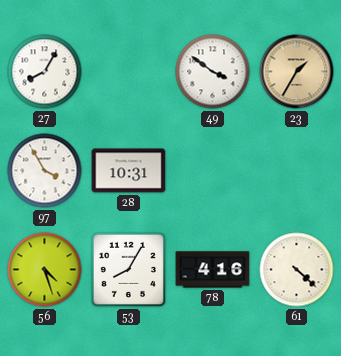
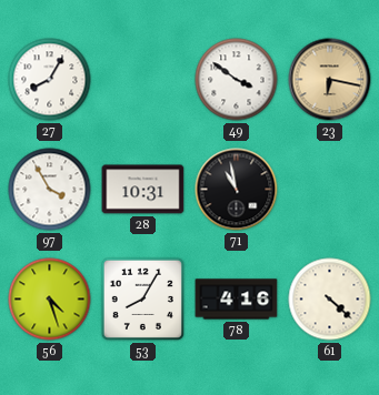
23: 1:35 -> 6:17
71: none -> 10:58
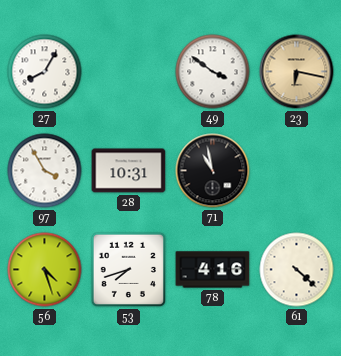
53: 8:05 -> 7:42
